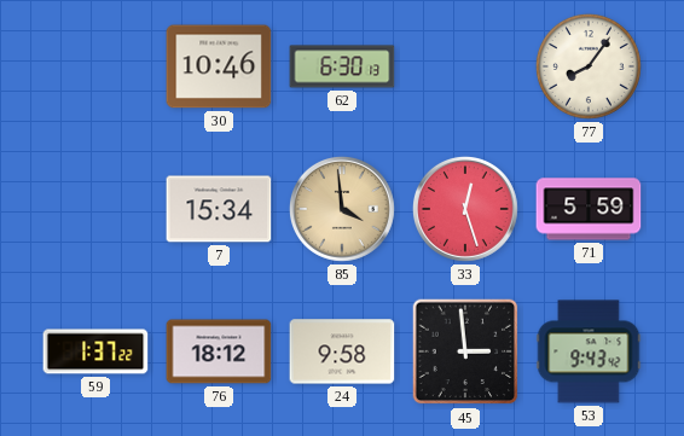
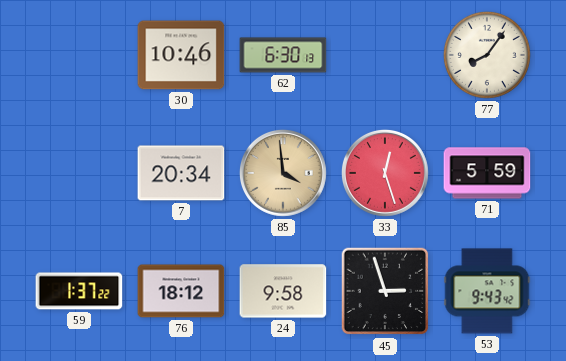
7: 15:34 -> 20:34
45: 2:59 -> 2:57
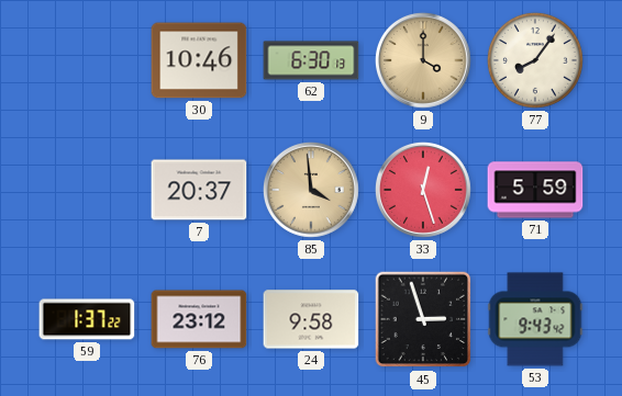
9: none -> 4:00
7: 20:34 -> 20:37
76: 18:12 -> 23:12
